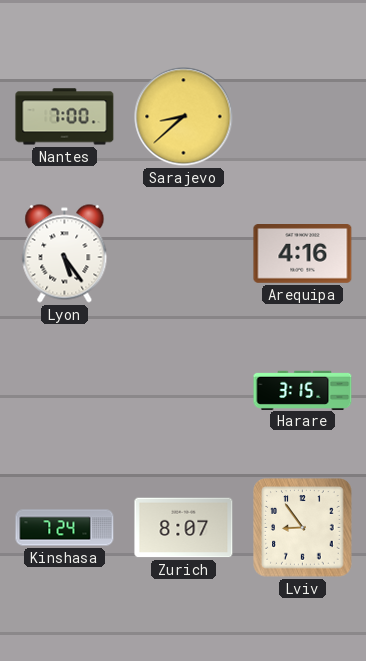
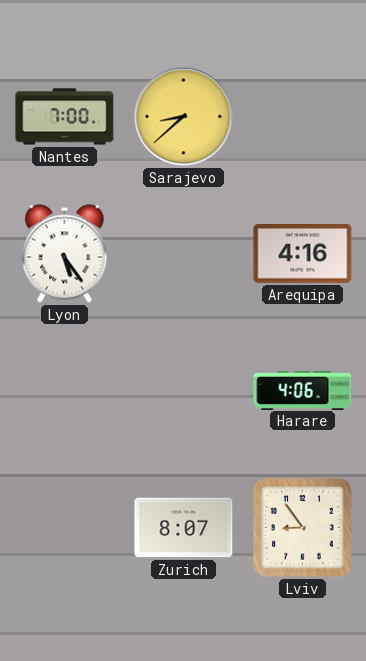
Harare: 3:15 -> 4:06
Kinshasa: 7:24 -> none
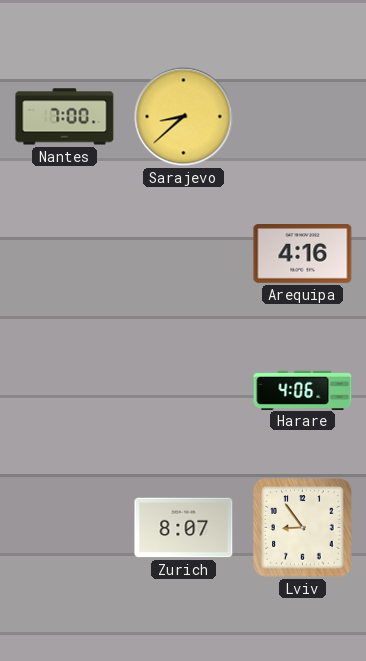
Lyon: 5:24 -> none
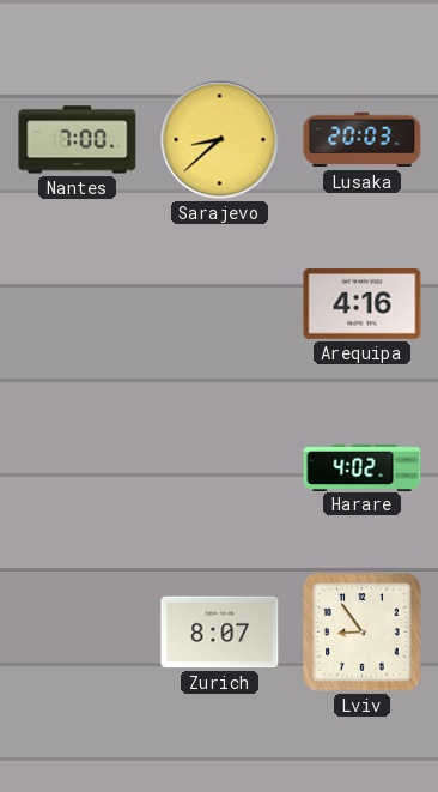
Lusaka: none -> 20:03
Harare: 4:06 -> 4:02
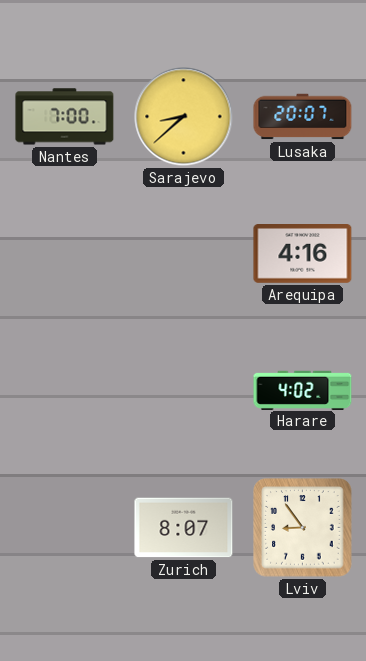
Lusaka: 20:03 -> 20:07
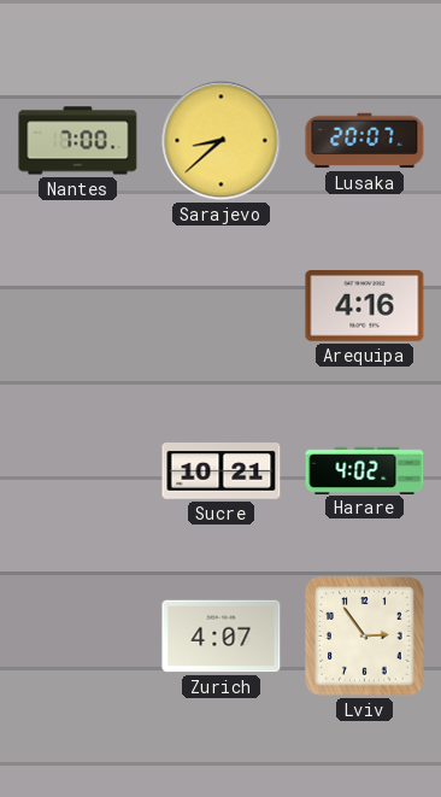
Sucre: none -> 10:21
Zurich: 8:07 -> 4:07
Lviv: 8:54 -> 2:54
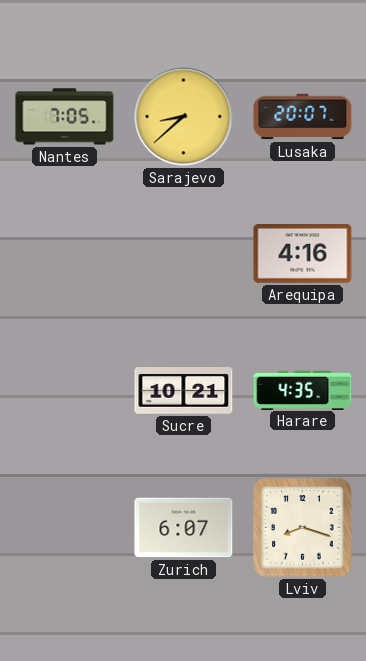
Nantes: 7:00 -> 7:05
Harare: 4:02 -> 4:35
Zurich: 4:07 -> 6:07
Lviv: 2:54 -> 8:18
